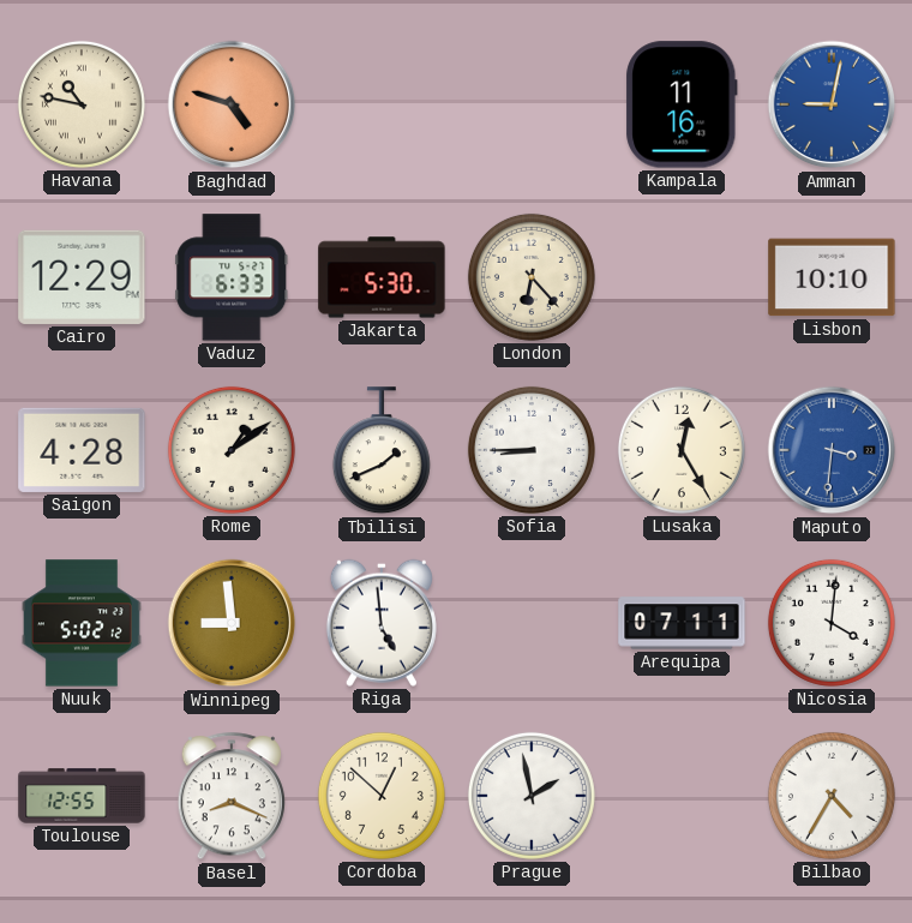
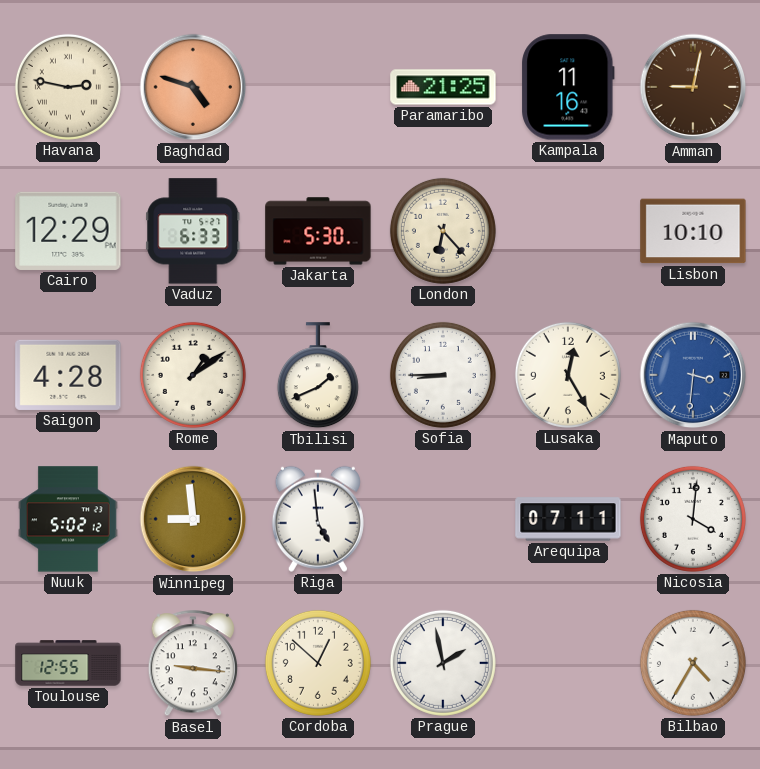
Havana: 10:47 -> 2:47
Paramaribo: none -> 21:25
Amman dial: blue -> brown
Basel: 8:19 -> 9:16
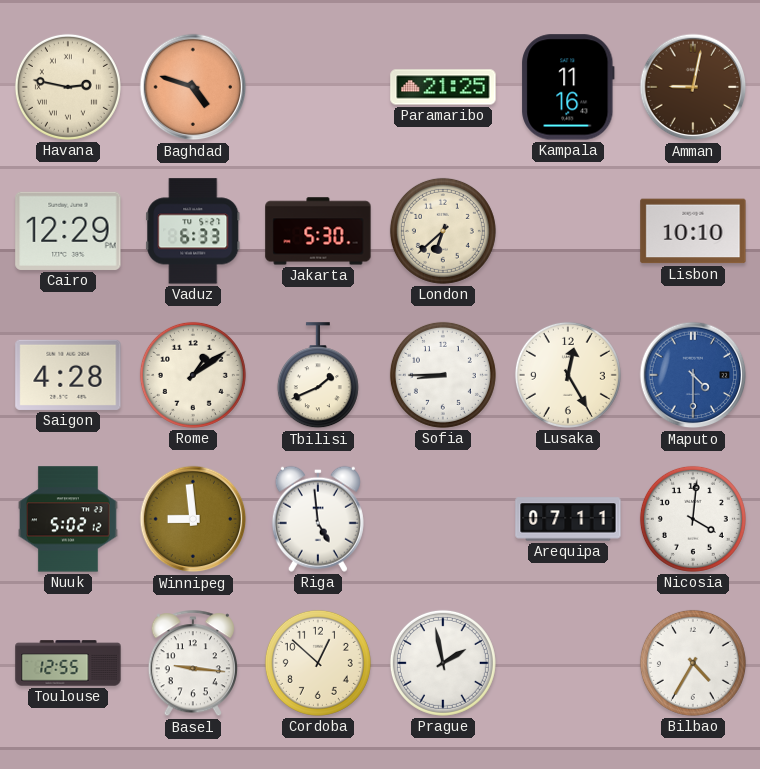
London: 6:23 -> 6:38
Maputo: 3:31 -> 4:30
